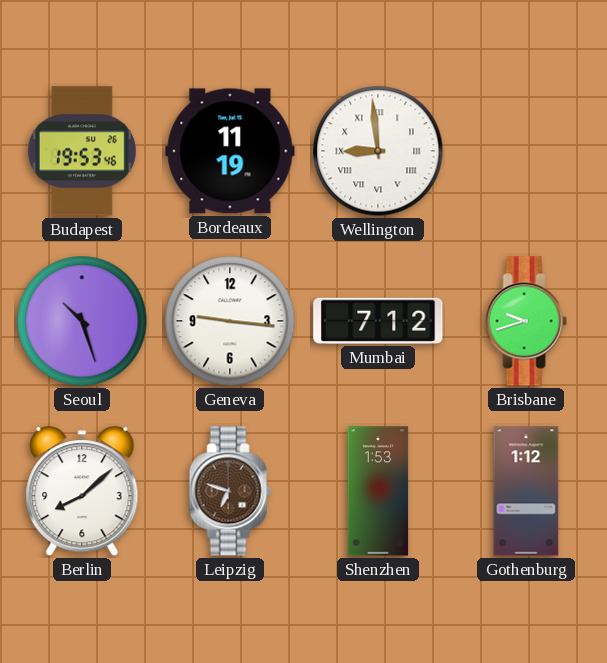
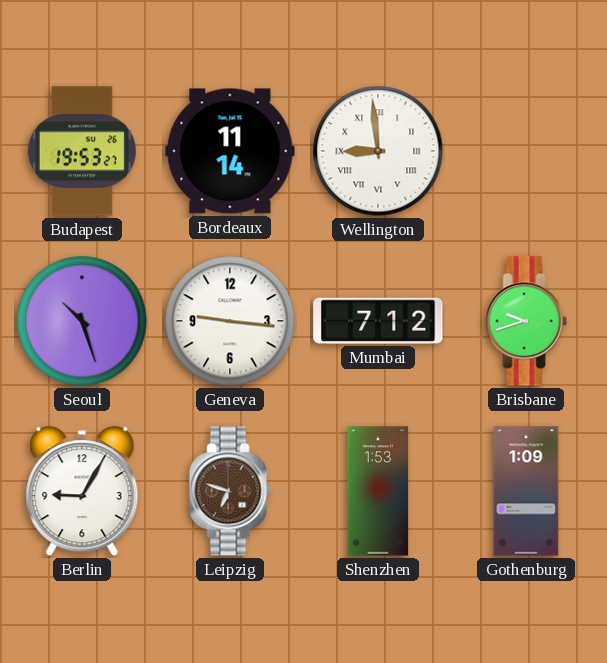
Budapest: 19:53:46 -> 19:53:27
Bordeaux: 11:19 -> 11:14
Berlin: 8:08 -> 9:05
Gothenburg: 1:12 -> 1:09
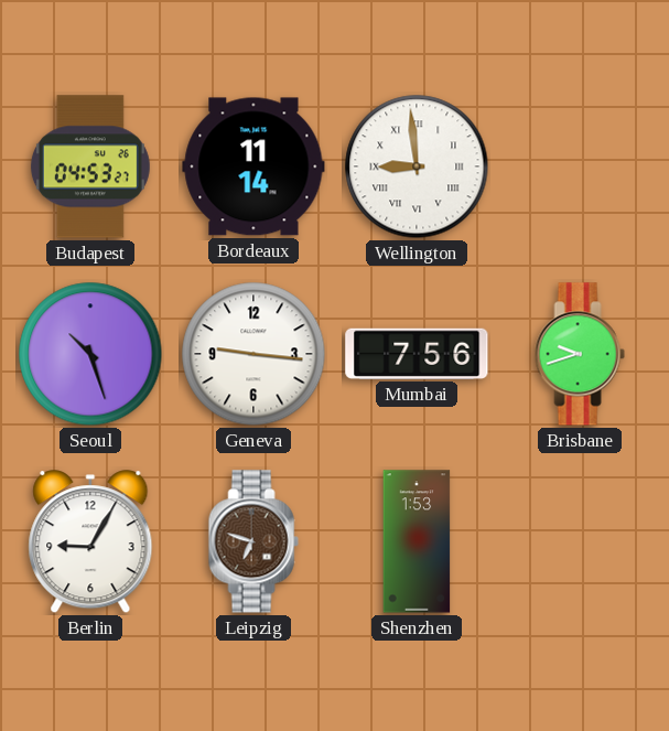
Budapest: 19:53 -> 04:53
Mumbai: 7:12 -> 7:56
Gothenburg: 1:09 -> none
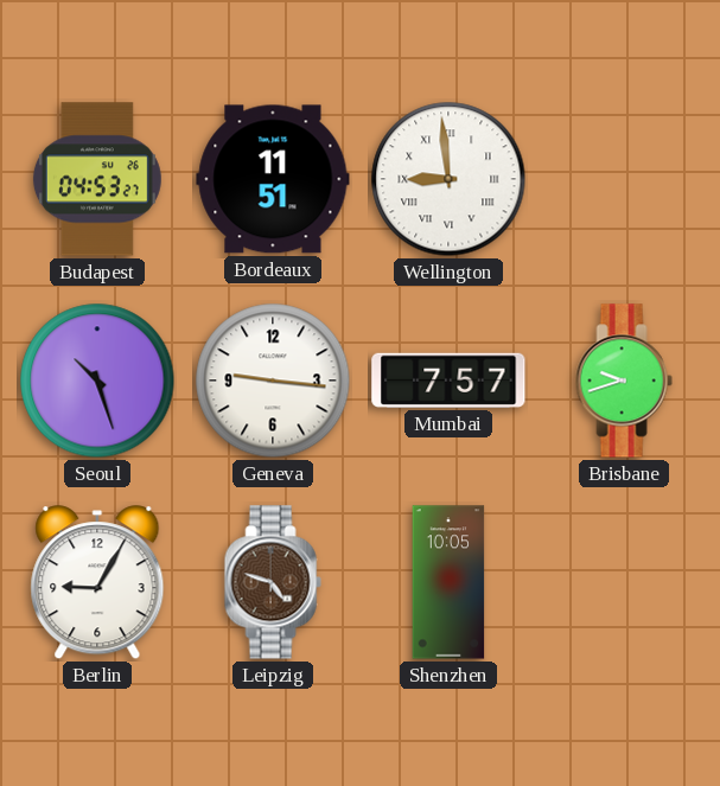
Bordeaux: 11:14 -> 11:51
Mumbai: 7:56 -> 7:57
Leipzig: 6:48 -> 4:48
Shenzhen: 1:53 -> 10:05
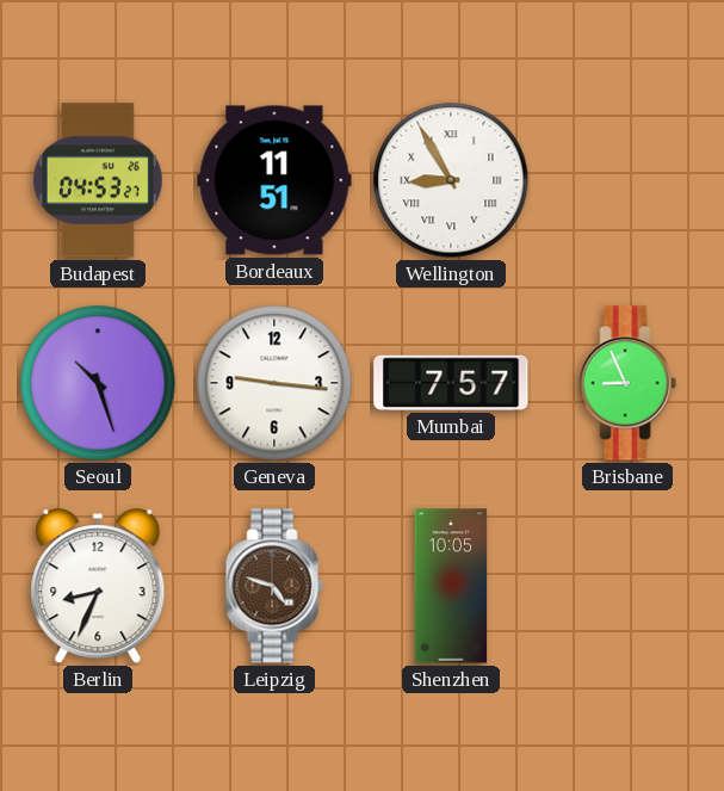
Wellington: 8:59 -> 8:55
Brisbane: 9:42 -> 8:56
Berlin: 9:05 -> 8:34
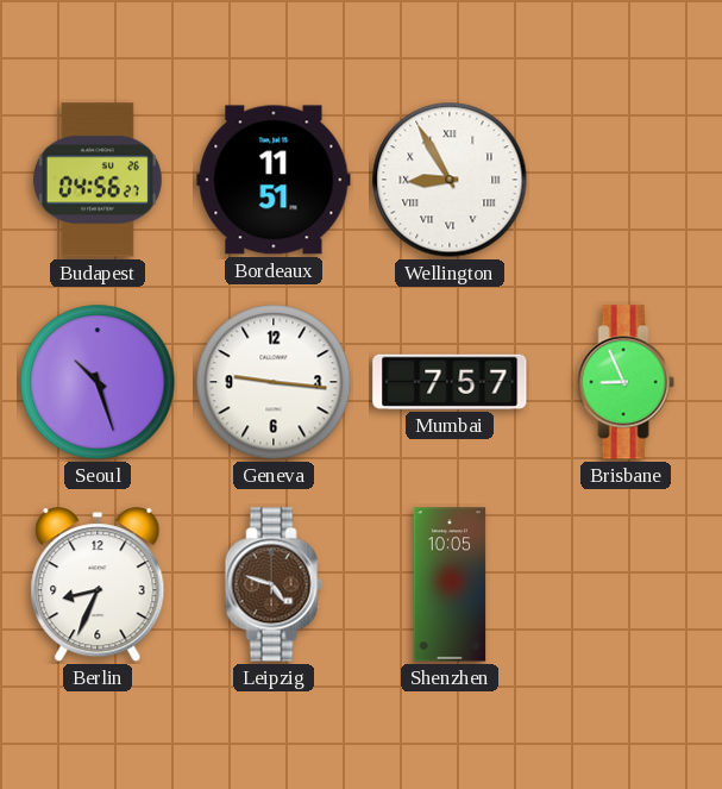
Budapest: 04:53 -> 04:56
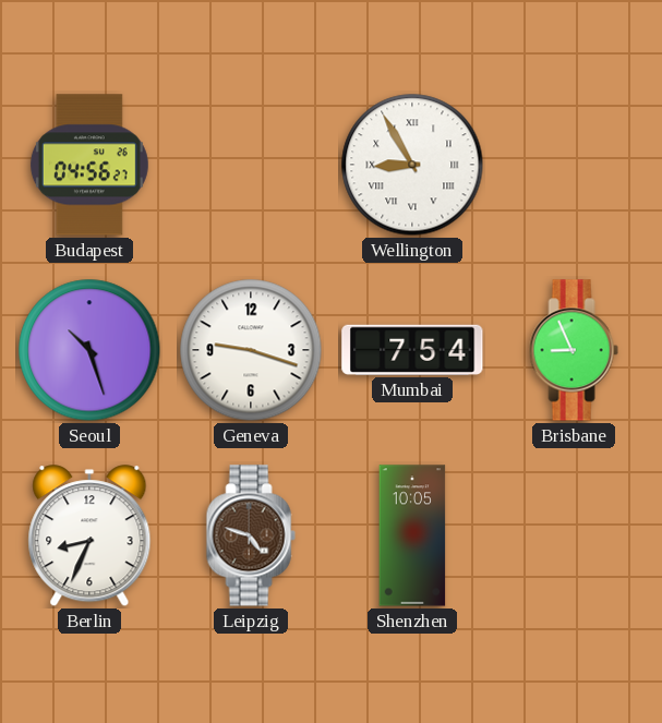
Bordeaux: 11:51 -> none
Geneva: 9:16 -> 9:18
Mumbai: 7:57 -> 7:54
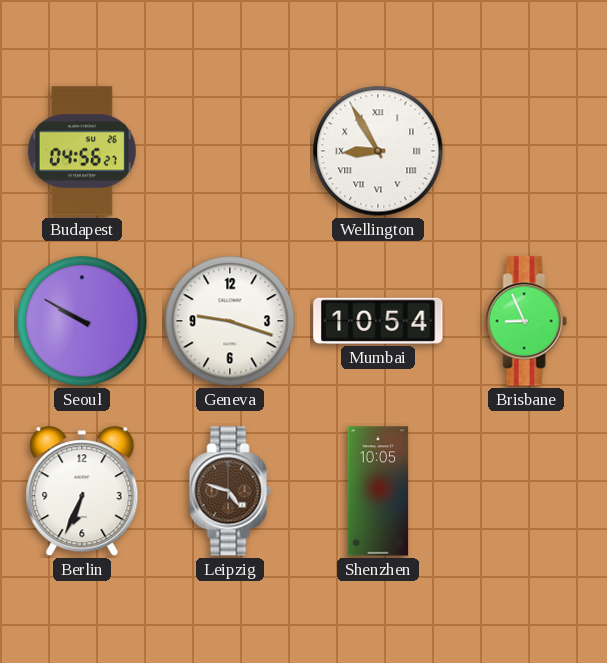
Seoul: 10:27 -> 9:50
Mumbai: 7:54 -> 10:54
Berlin: 8:34 -> 6:34
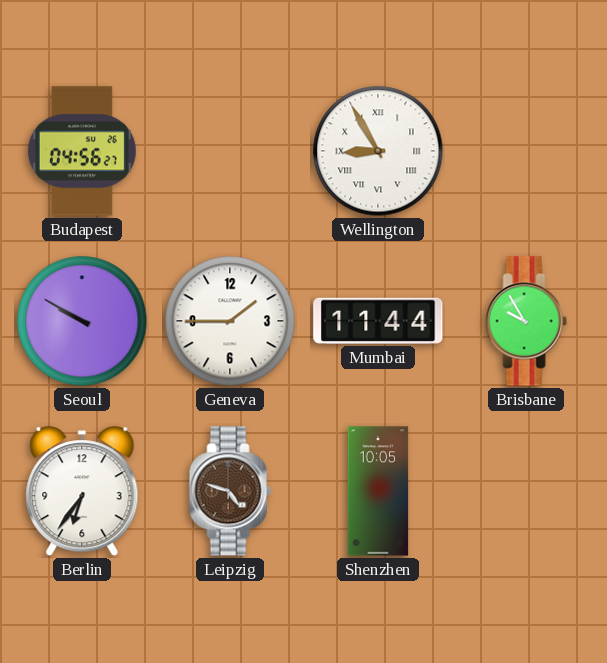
Geneva: 9:18 -> 1:45
Mumbai: 10:54 -> 11:44
Brisbane: 8:56 -> 9:55
Berlin: 6:34 -> 6:36
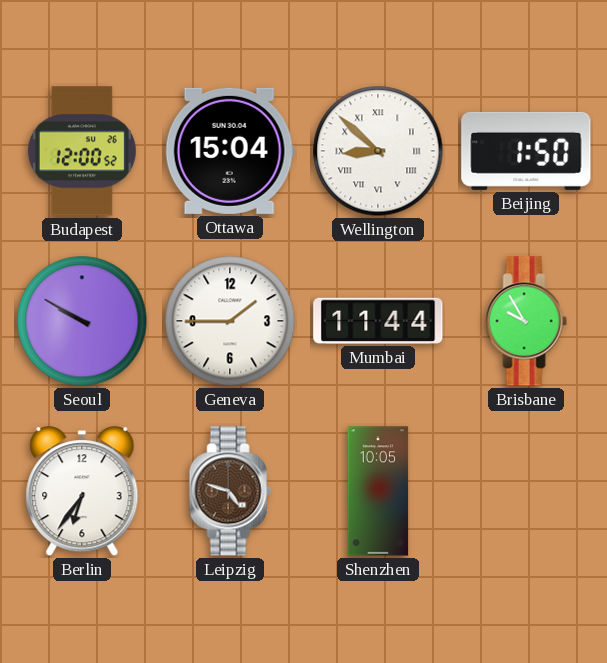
Budapest: 04:56 -> 12:00
Ottawa: none -> 15:04
Wellington: 8:55 -> 8:52
Beijing: none -> 1:50
